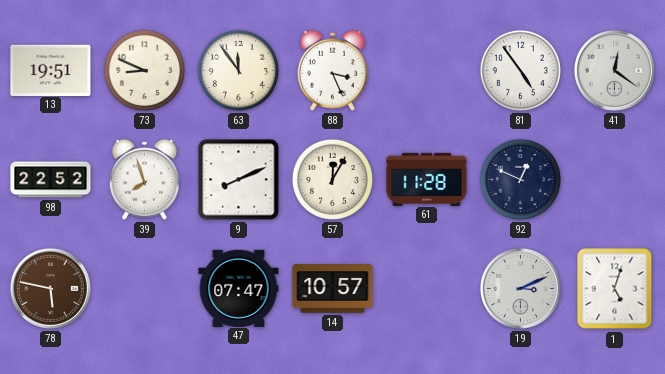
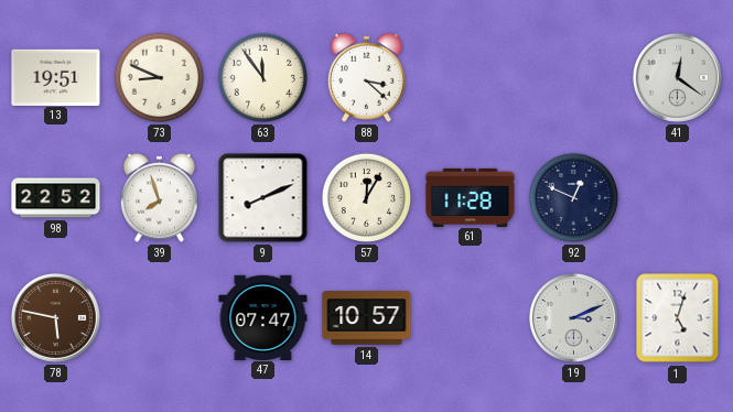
88: 3:26 -> 3:22
81: 4:54 -> none
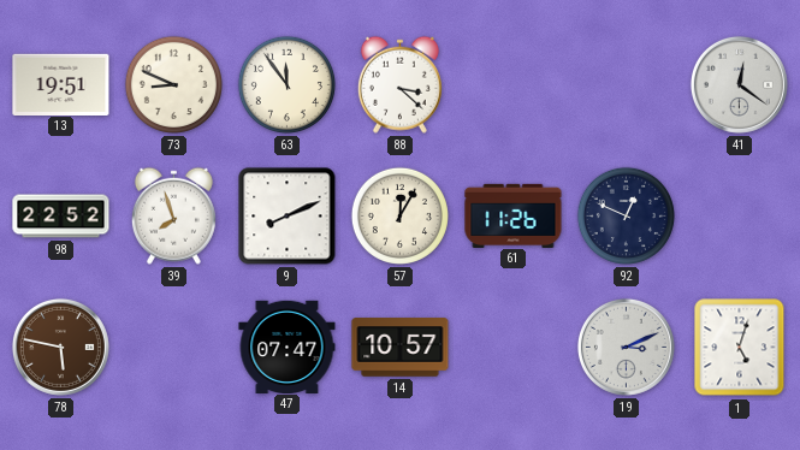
61: 11:28 -> 11:26
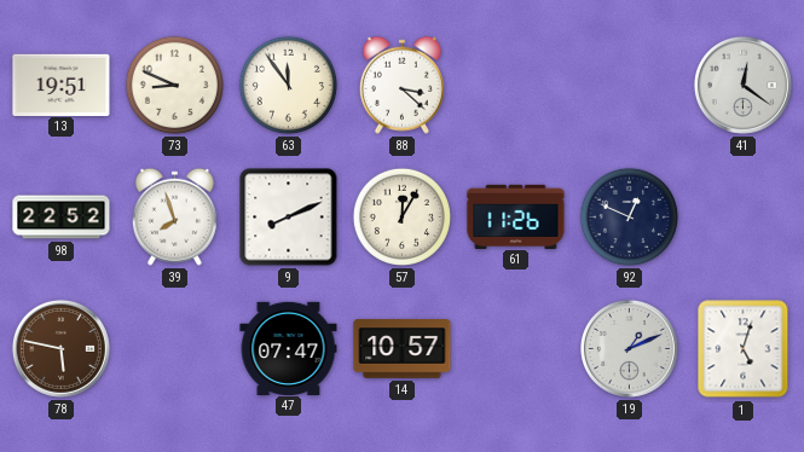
19: 3:11 -> 1:11
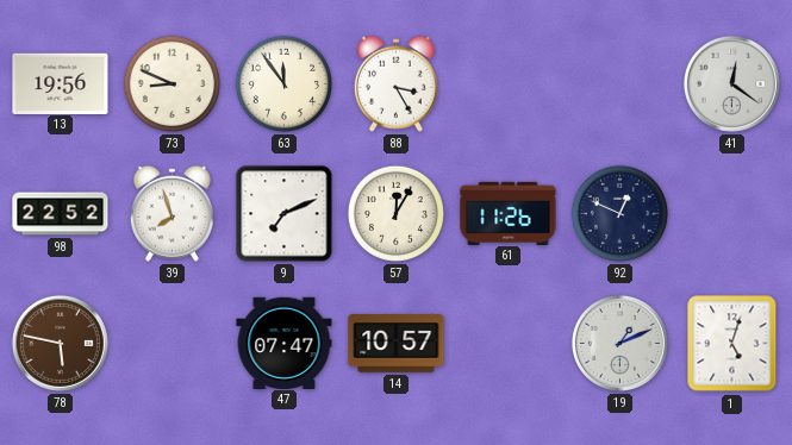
13: 19:51 -> 19:56
88: 3:22 -> 3:25
9: 8:11 -> 7:11
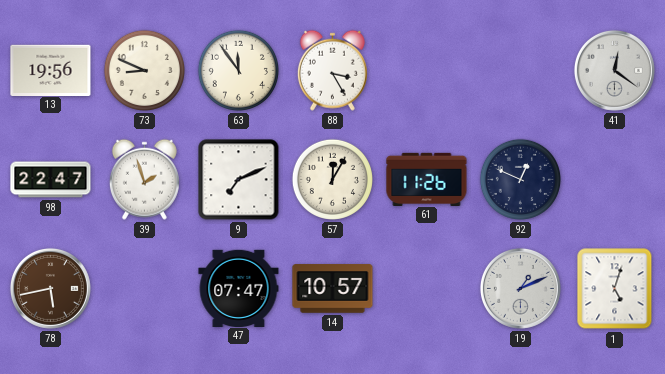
98: 22:52 -> 22:47
39: 7:57 -> 1:57
78: 5:47 -> 5:43
